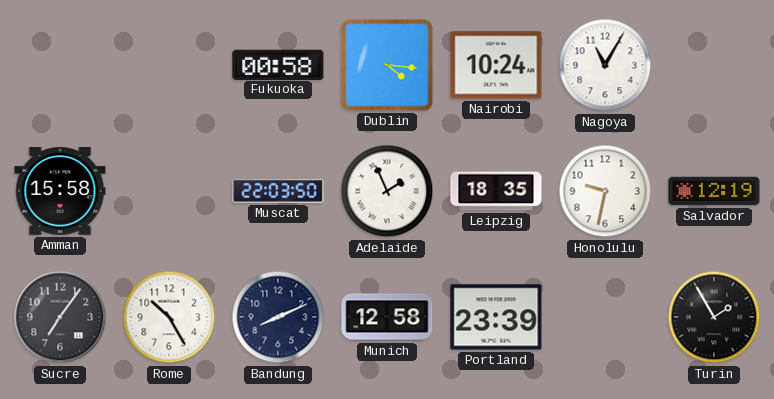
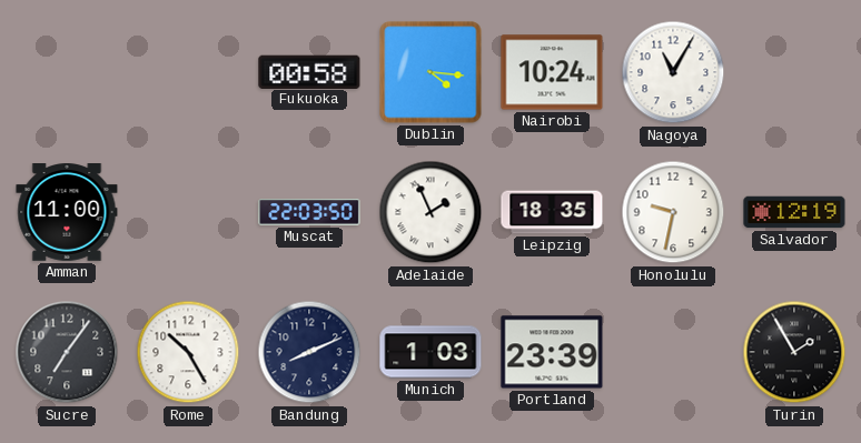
Amman: 15:58 -> 11:00
Munich: 12:58 -> 1:03
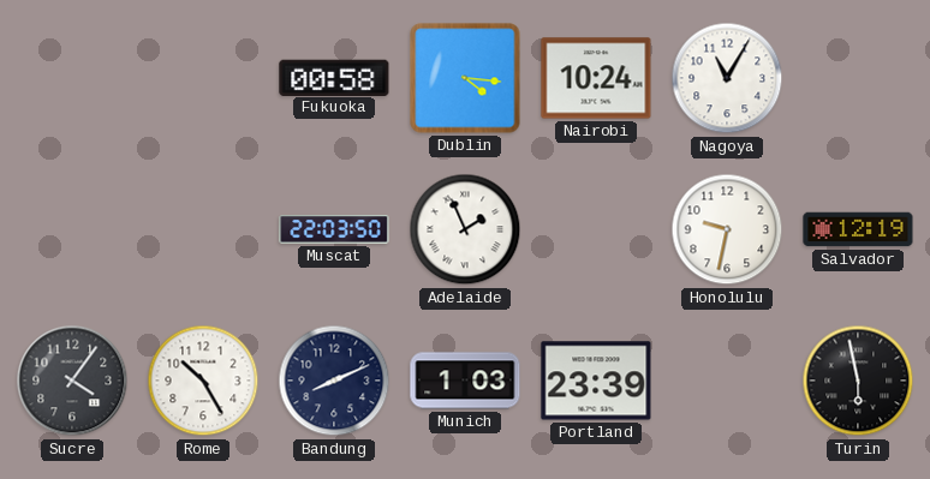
Amman: 11:00 -> none
Leipzig: 18:35 -> none
Sucre: 7:06 -> 4:06
Turin: 1:55 -> 5:58
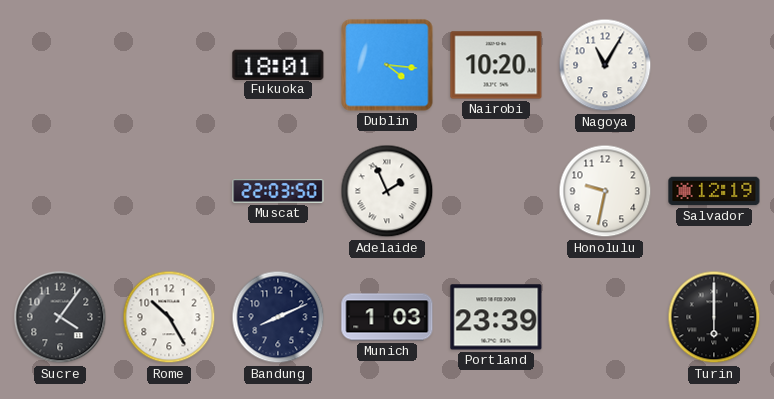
Fukuoka: 00:58 -> 18:01
Nairobi: 10:24 -> 10:20
Turin: 5:58 -> 6:00
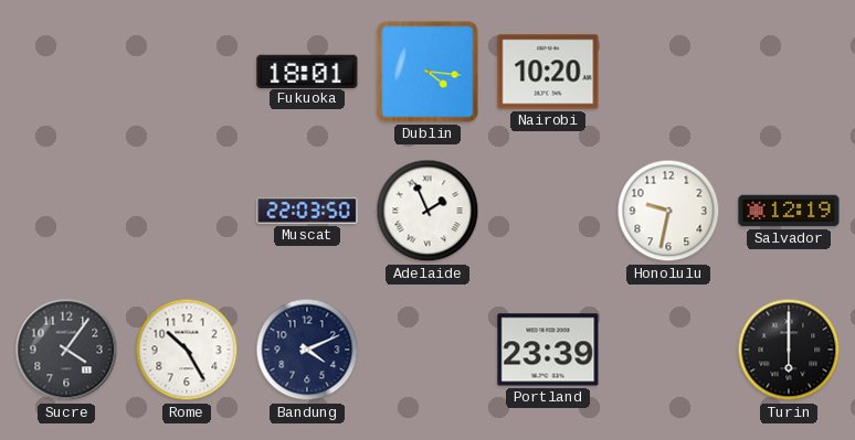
Nagoya: 11:05 -> none
Bandung: 8:11 -> 4:11
Munich: 1:03 -> none
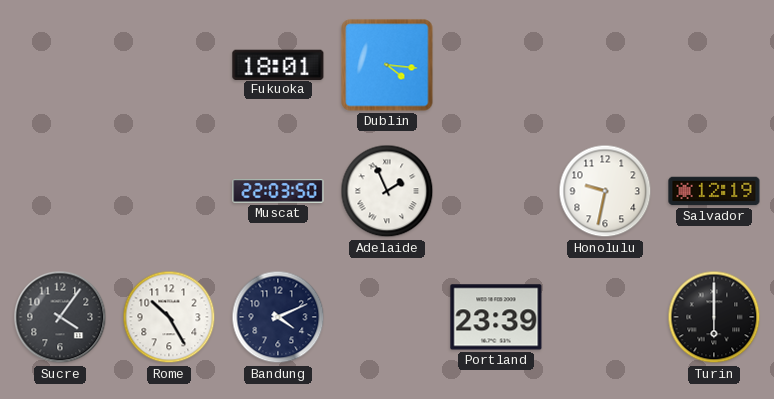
Nairobi: 10:20 -> none
